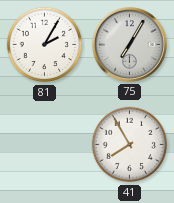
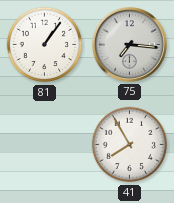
81: 2:05 -> 1:06
75: 7:05 -> 7:16
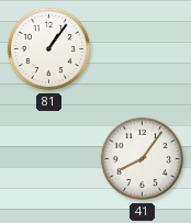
75: 7:16 -> none
41: 7:55 -> 8:06
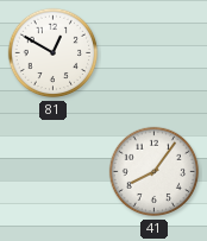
81: 1:06 -> 12:50
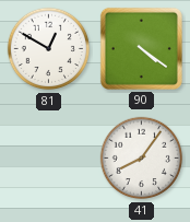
90: none -> 4:21
